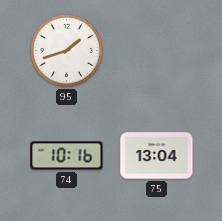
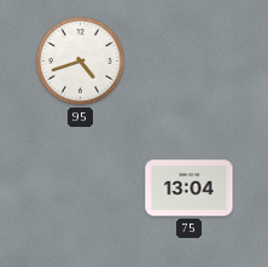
95: 1:42 -> 4:42
74: 10:16 -> none
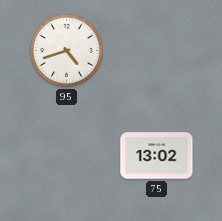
75: 13:04 -> 13:02
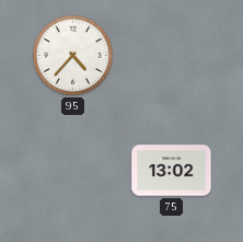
95: 4:42 -> 4:37
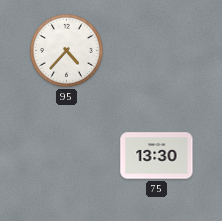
75: 13:02 -> 13:30
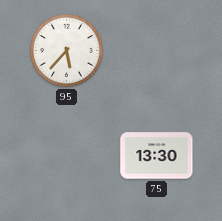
95: 4:37 -> 5:37
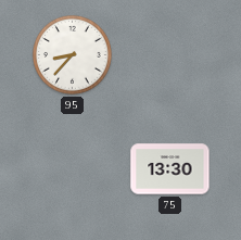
95: 5:37 -> 8:37
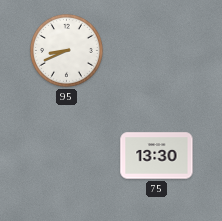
95: 8:37 -> 8:41
